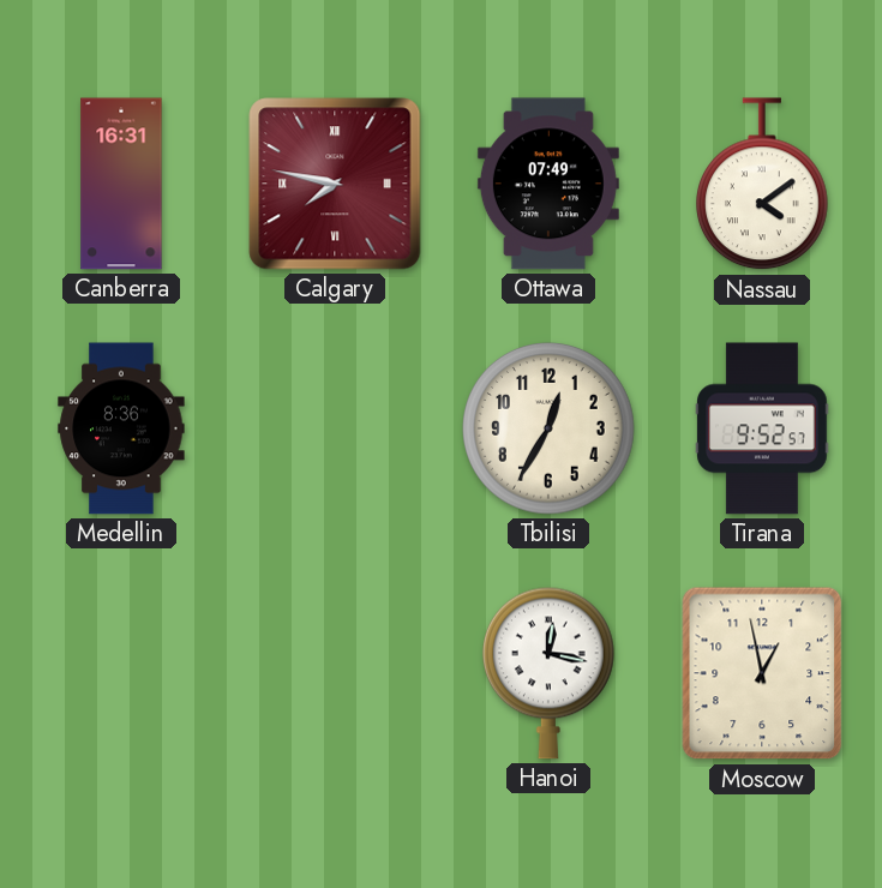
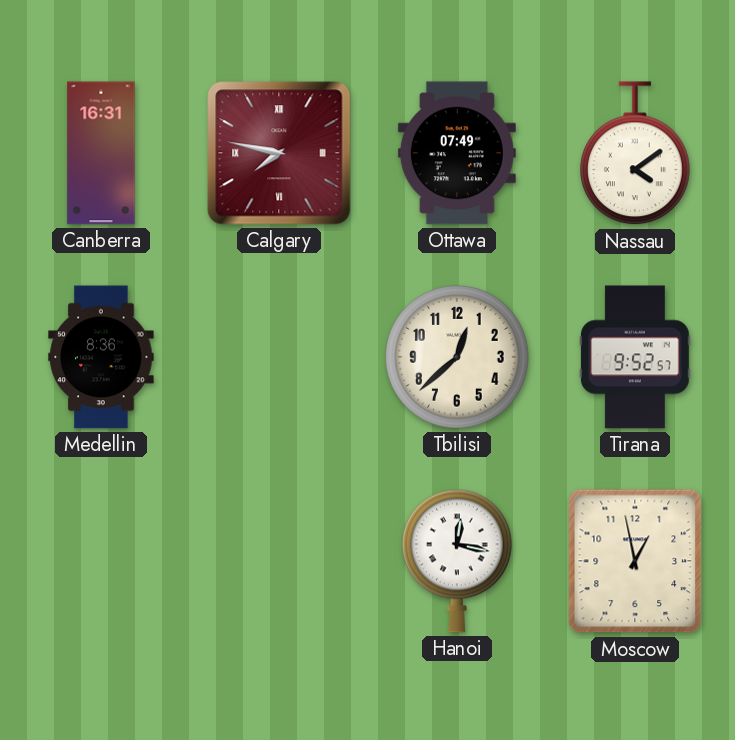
Tbilisi: 12:35 -> 12:38
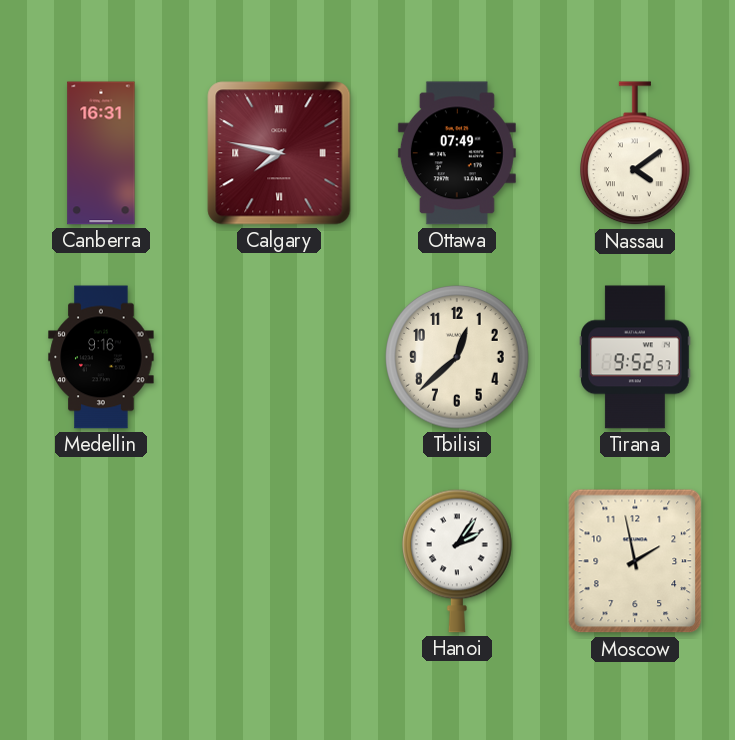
Medellin: 8:36 -> 9:16
Hanoi: 12:17 -> 2:06
Moscow: 12:58 -> 1:58
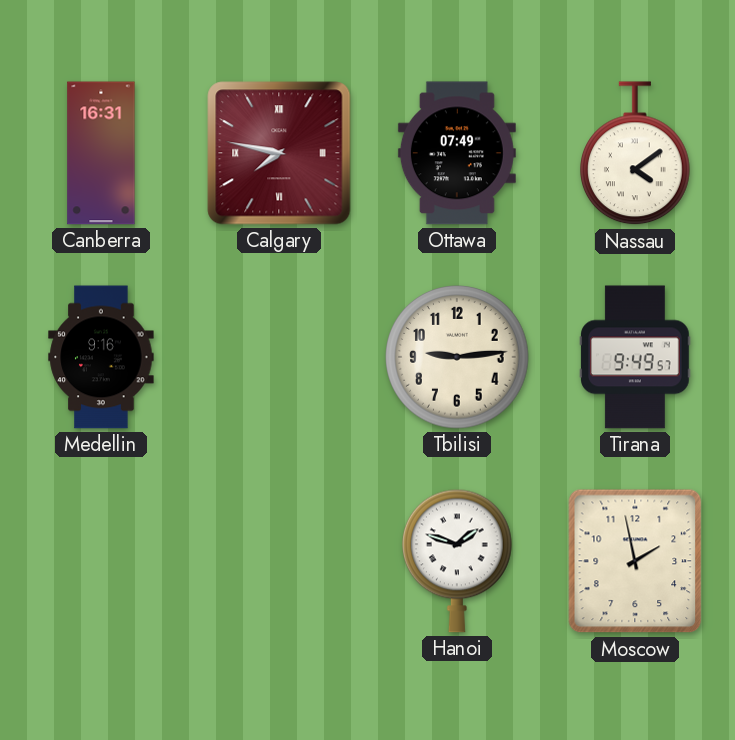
Tbilisi: 12:38 -> 9:14
Tirana: 9:52 -> 9:49
Hanoi: 2:06 -> 1:48
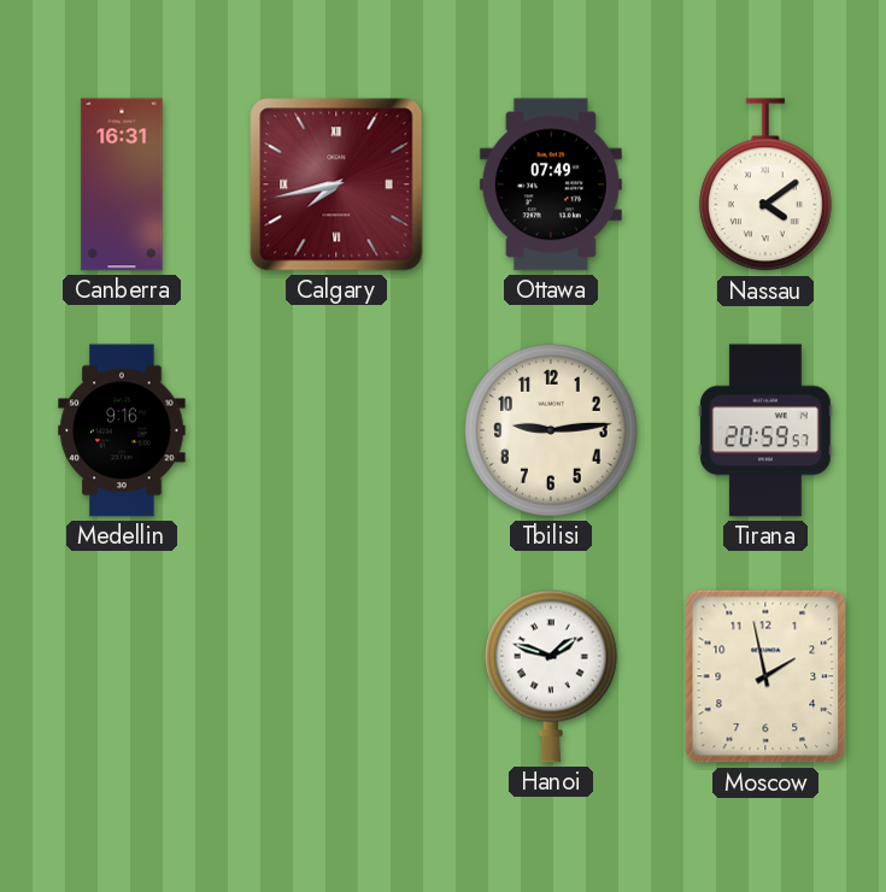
Calgary: 7:47 -> 7:43
Tirana: 9:49 -> 20:59
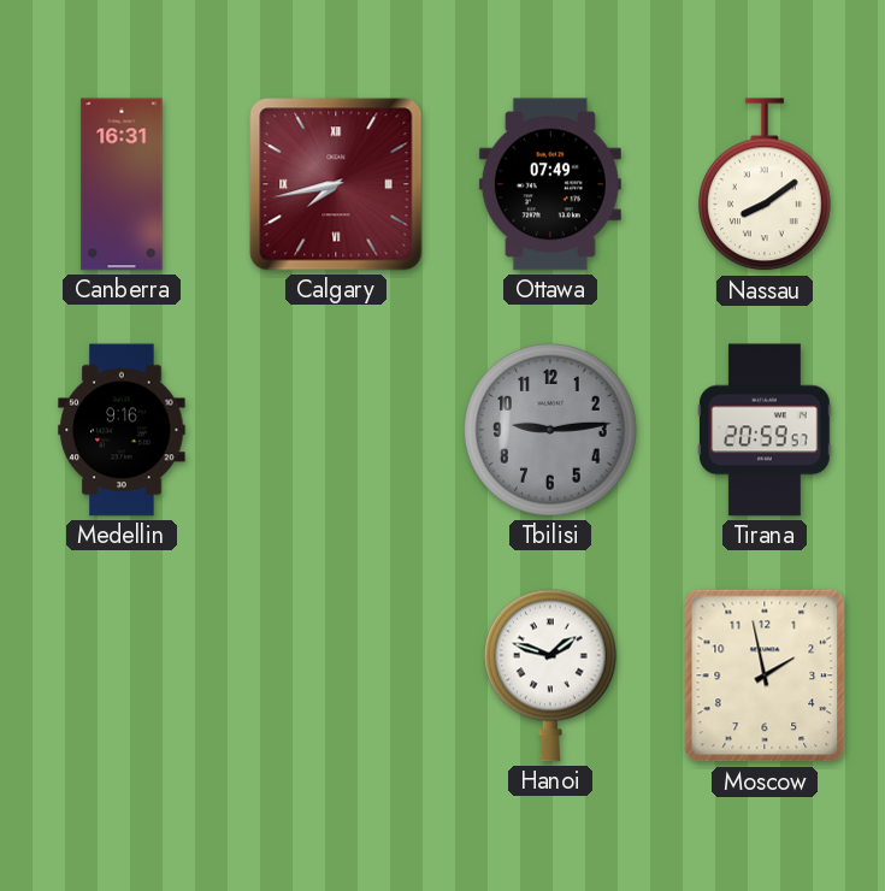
Nassau: 4:09 -> 8:09
Tbilisi dial: cream -> grey
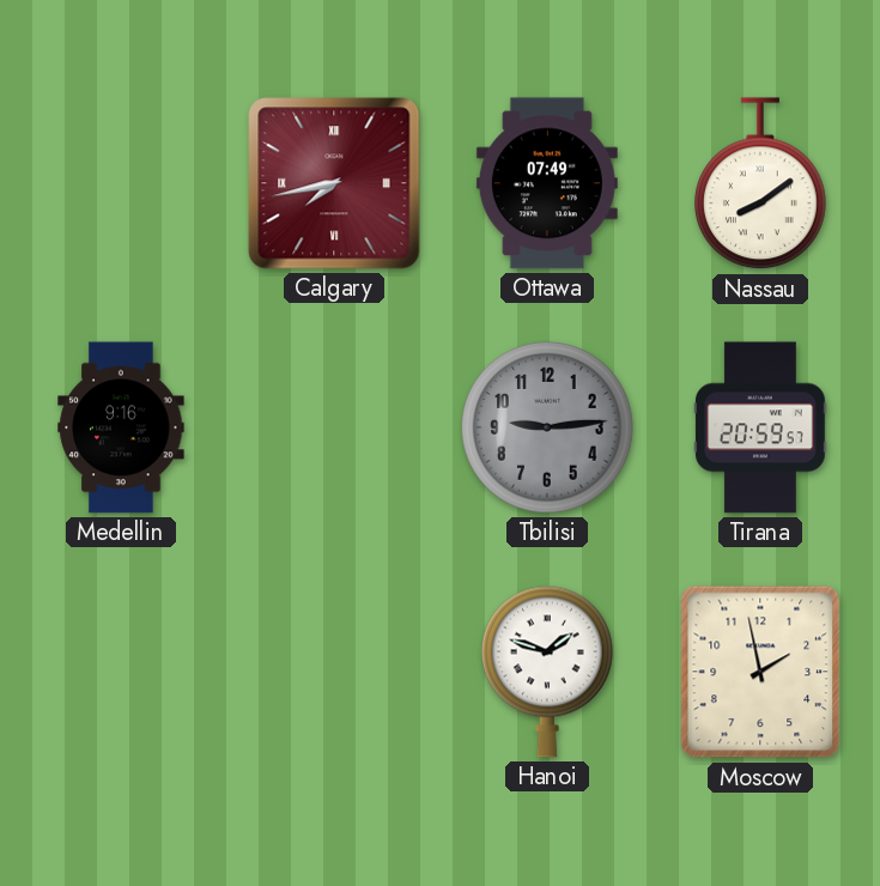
Canberra: 16:31 -> none
